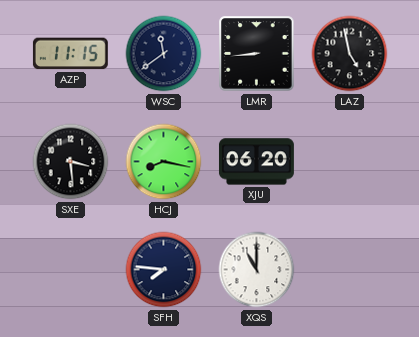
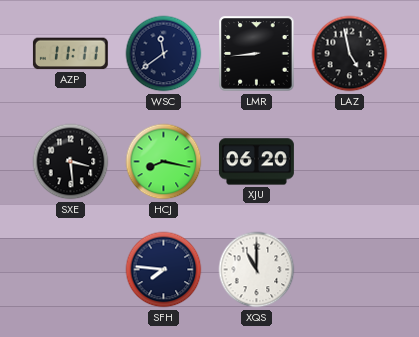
AZP: 11:15 -> 11:11
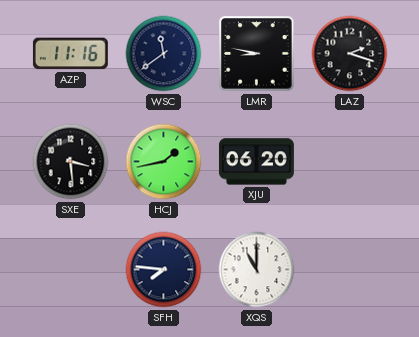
AZP: 11:11 -> 11:16
LMR: 8:44 -> 8:47
LAZ: 4:58 -> 2:18
HCJ: 8:17 -> 1:43
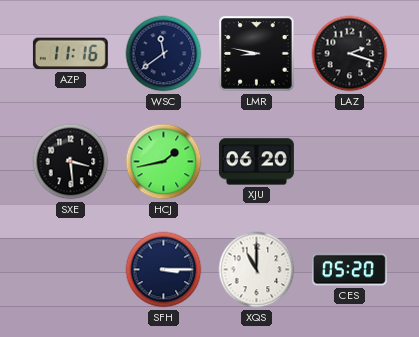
SFH: 7:46 -> 3:15
CES: none -> 05:20
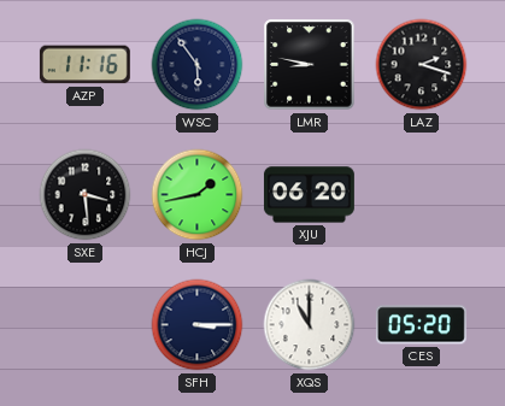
WSC: 11:39 -> 5:54
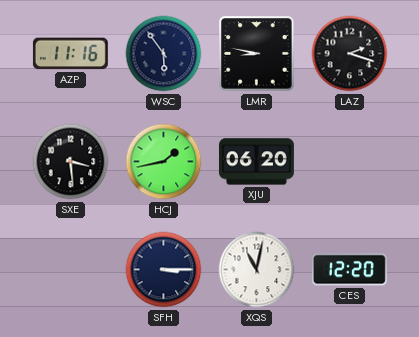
XQS: 11:00 -> 11:02
CES: 05:20 -> 12:20
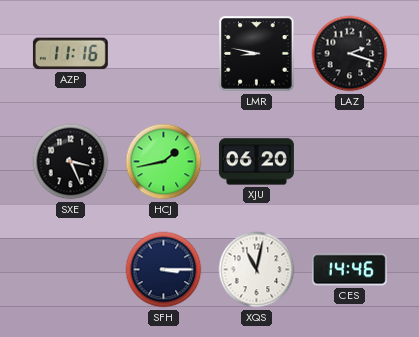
WSC: 5:54 -> none
SXE: 3:29 -> 3:26
CES: 12:20 -> 14:46
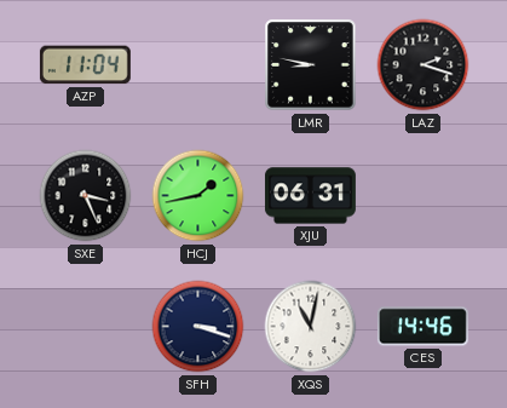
AZP: 11:16 -> 11:04
XJU: 06:20 -> 06:31
SFH: 3:15 -> 3:18
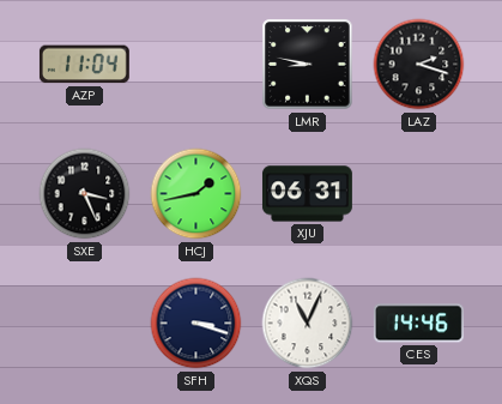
XQS: 11:02 -> 11:04
